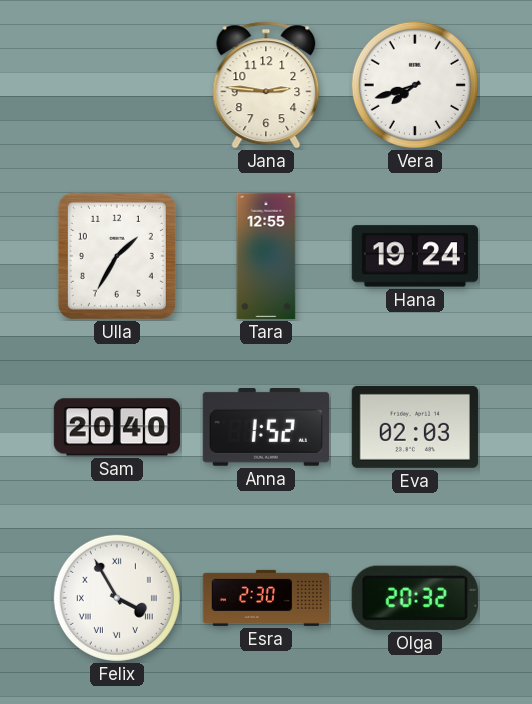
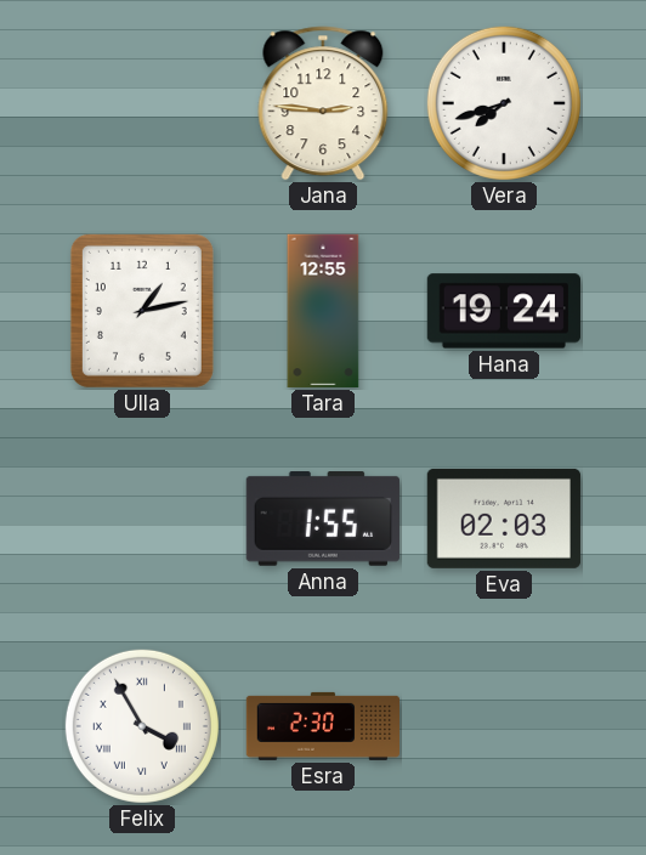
Ulla: 1:35 -> 1:13
Sam: 20:40 -> none
Anna: 1:52 -> 1:55
Olga: 20:32 -> none
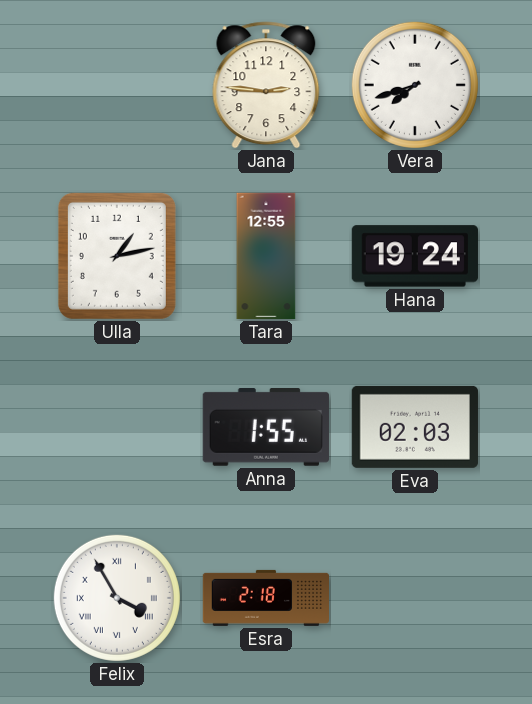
Esra: 2:30 -> 2:18
